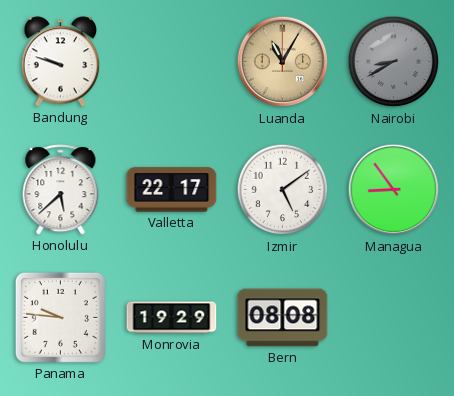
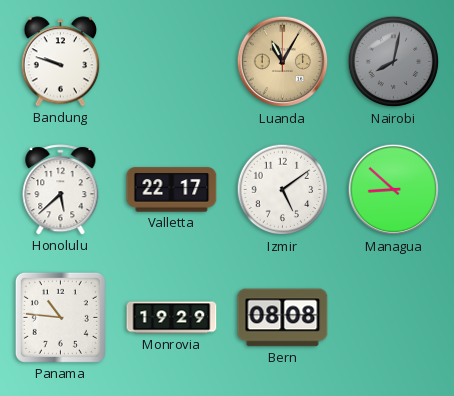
Nairobi: 8:40 -> 8:02
Managua: 8:54 -> 8:52
Panama: 9:46 -> 10:46
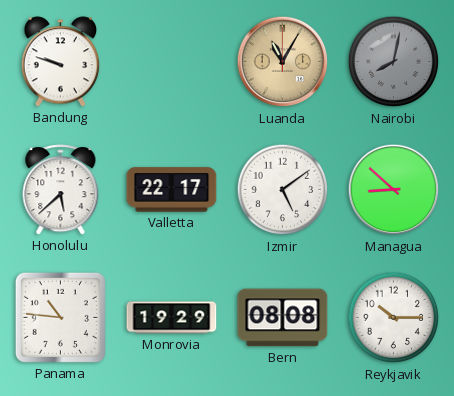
Reykjavik: none -> 10:15
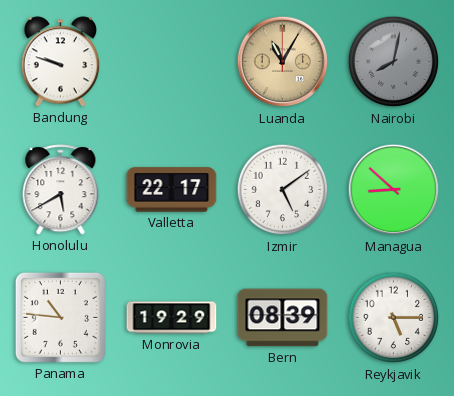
Honolulu: 5:38 -> 5:40
Bern: 08:08 -> 08:39
Reykjavik: 10:15 -> 5:15
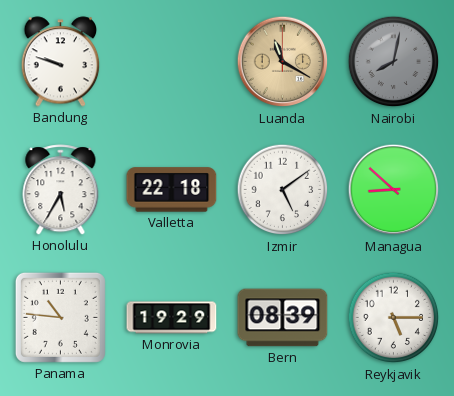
Luanda: 11:05 -> 11:20
Honolulu: 5:40 -> 5:35
Valletta: 22:17 -> 22:18
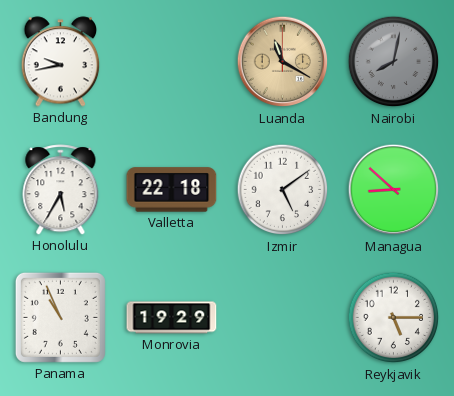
Bandung: 9:48 -> 9:43
Panama: 10:46 -> 10:56
Bern: 08:39 -> none
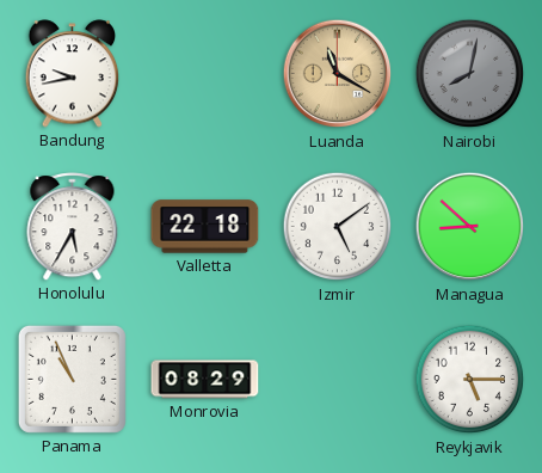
Monrovia: 19:29 -> 08:29
